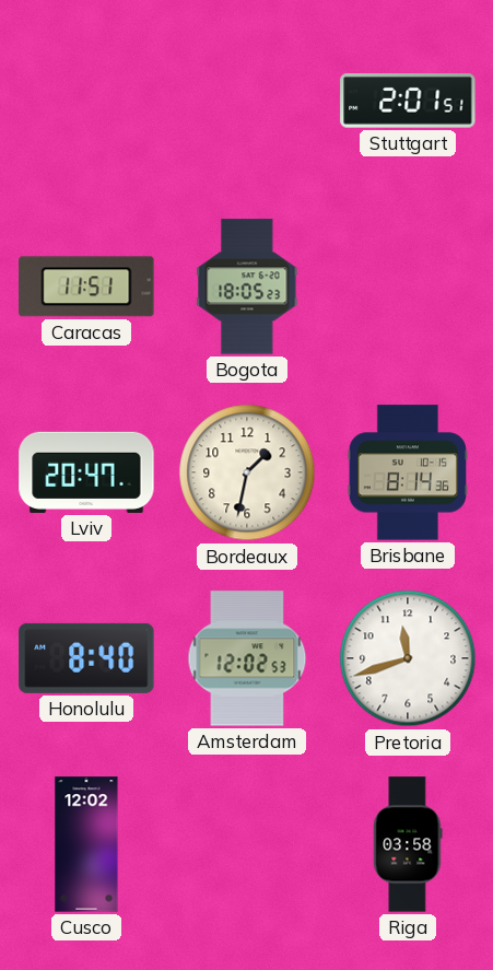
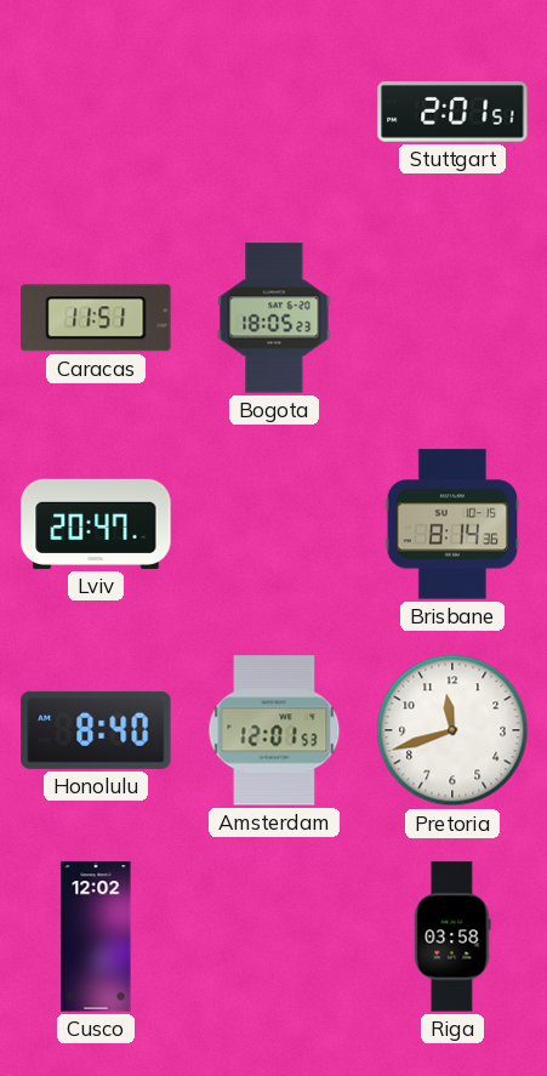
Bordeaux: 1:32 -> none
Amsterdam: 12:02 -> 12:01
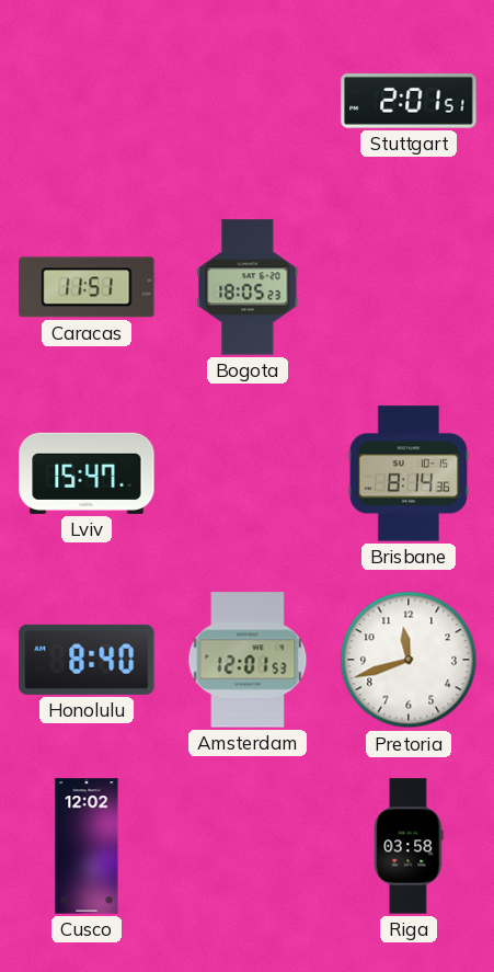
Lviv: 20:47 -> 15:47
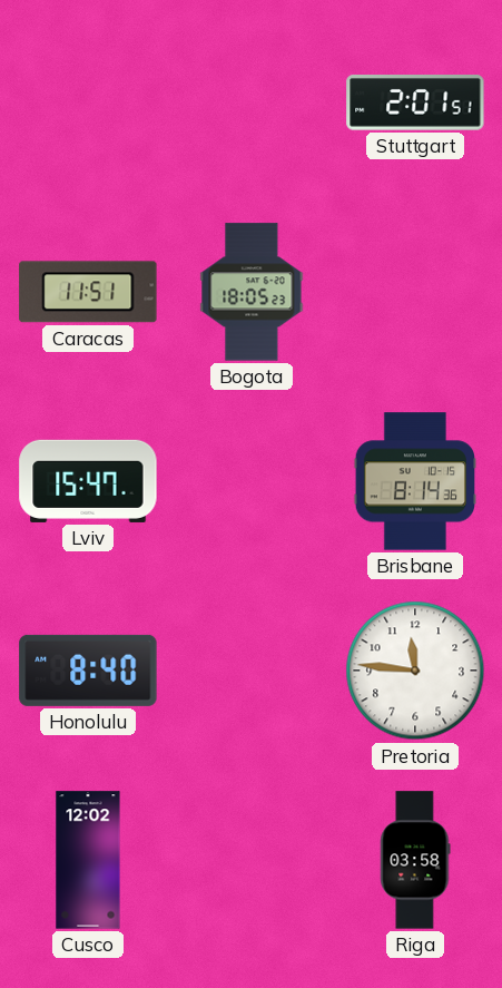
Amsterdam: 12:01 -> none
Pretoria: 11:42 -> 11:46
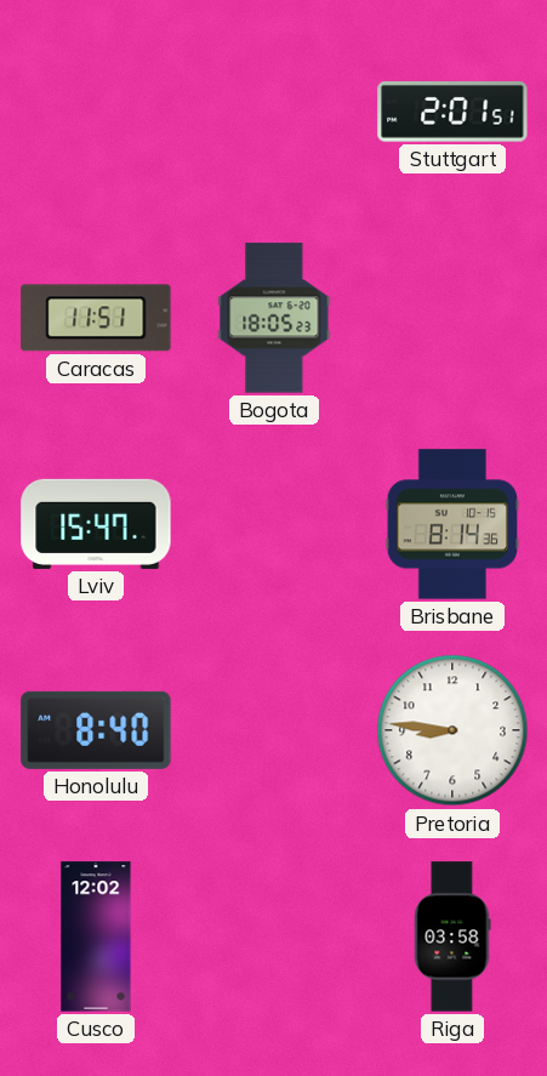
Pretoria: 11:46 -> 8:46
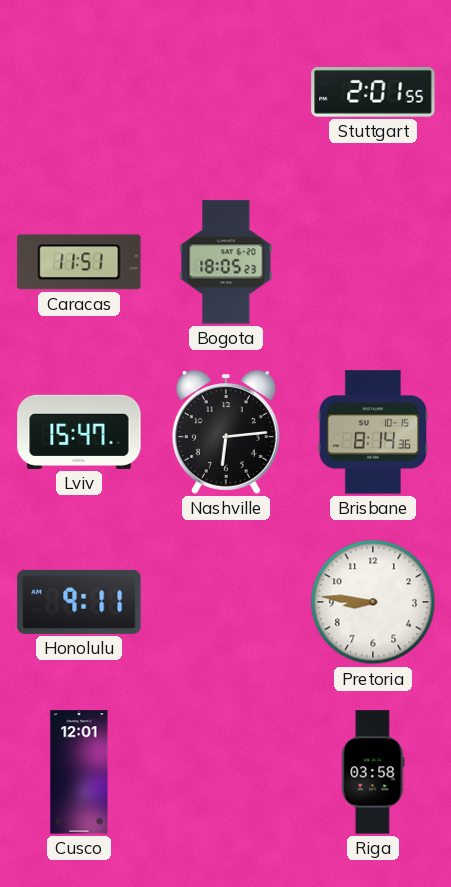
Stuttgart: 2:01:51 -> 2:01:55
Nashville: none -> 6:14
Honolulu: 8:40 -> 9:11
Cusco: 12:02 -> 12:01
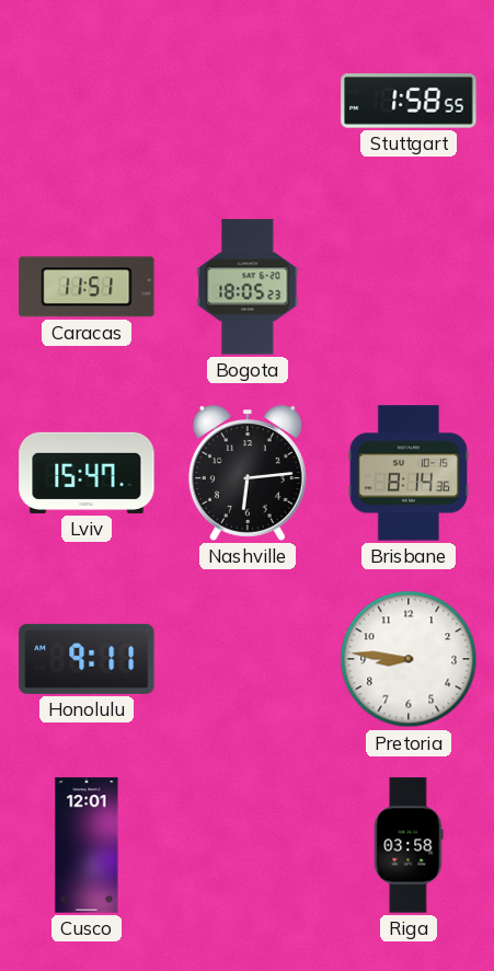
Stuttgart: 2:01 -> 1:58
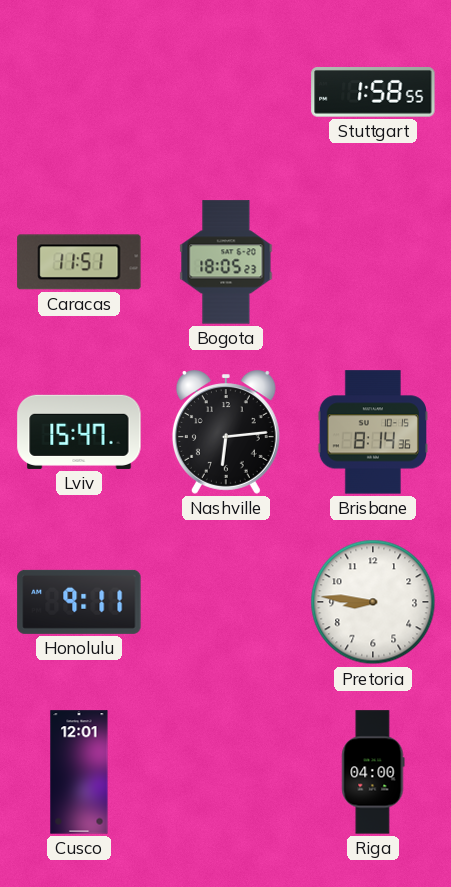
Riga: 03:58 -> 04:00
